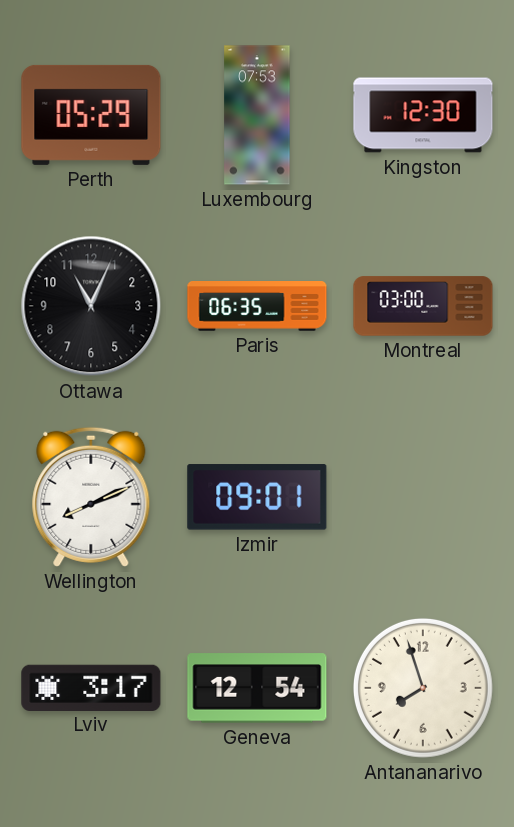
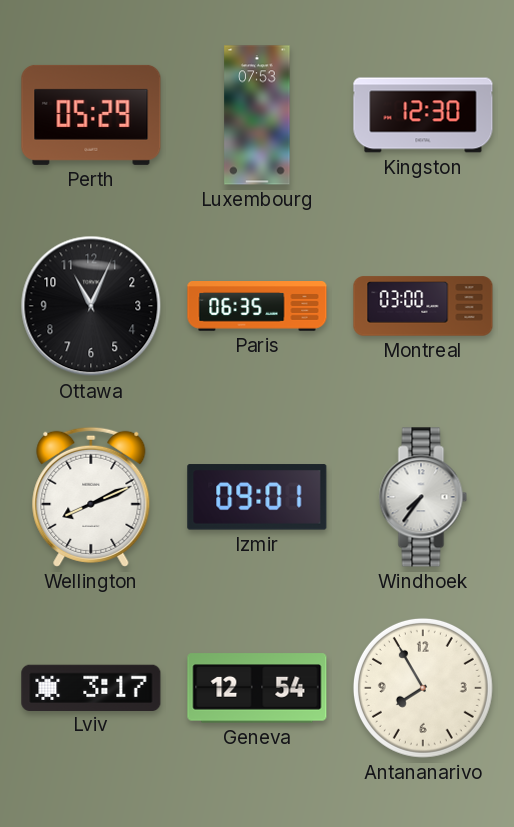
Windhoek: none -> 7:36
Antananarivo: 7:57 -> 7:55
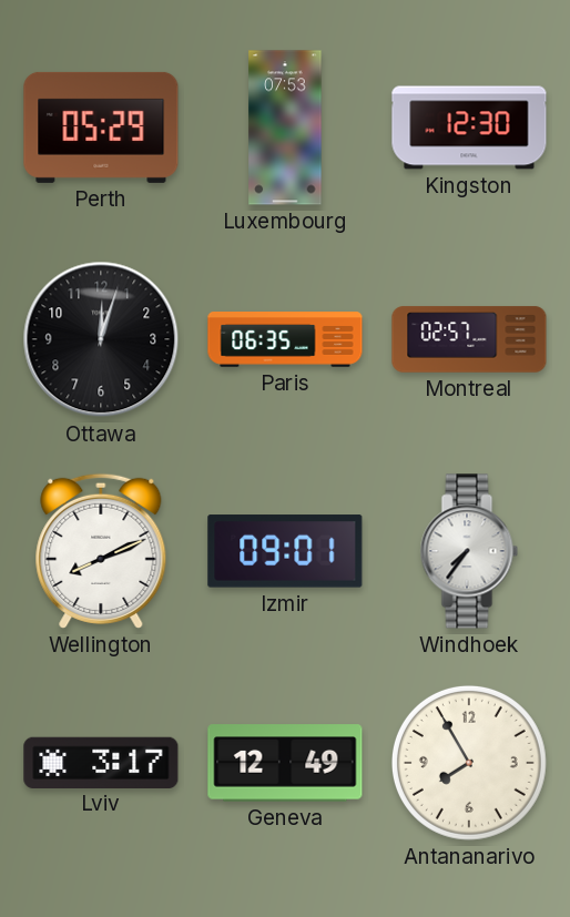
Ottawa: 11:04 -> 12:03
Montreal: 03:00 -> 02:57
Geneva: 12:54 -> 12:49
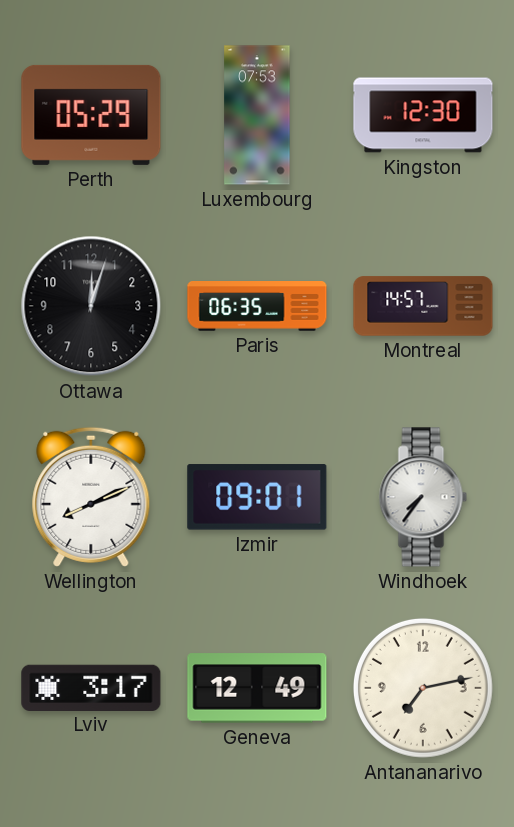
Montreal: 02:57 -> 14:57
Antananarivo: 7:55 -> 7:13
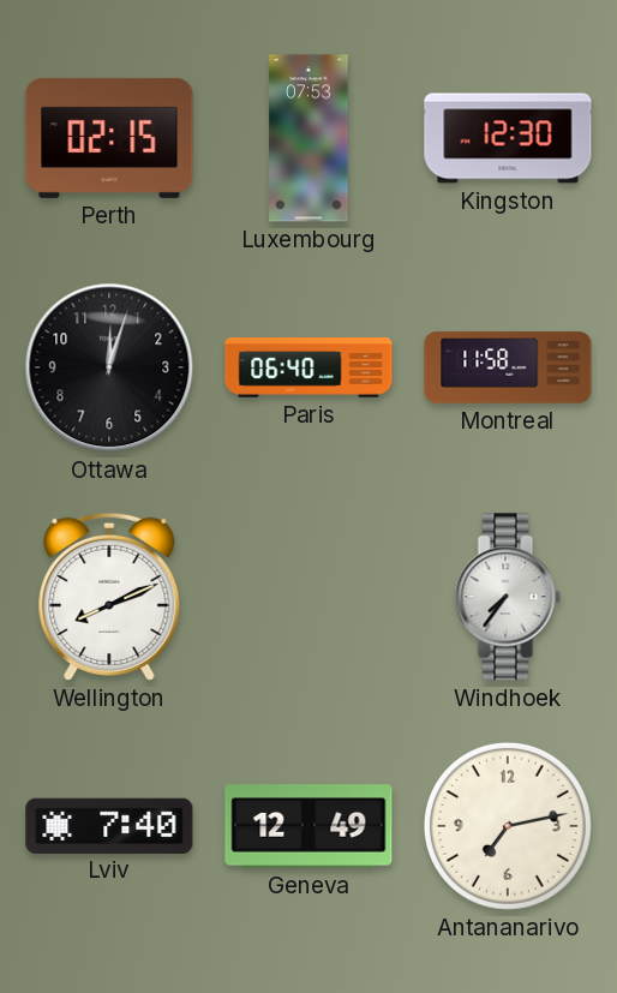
Perth: 05:29 -> 02:15
Paris: 06:35 -> 06:40
Montreal: 14:57 -> 11:58
Izmir: 09:01 -> none
Lviv: 3:17 -> 7:40
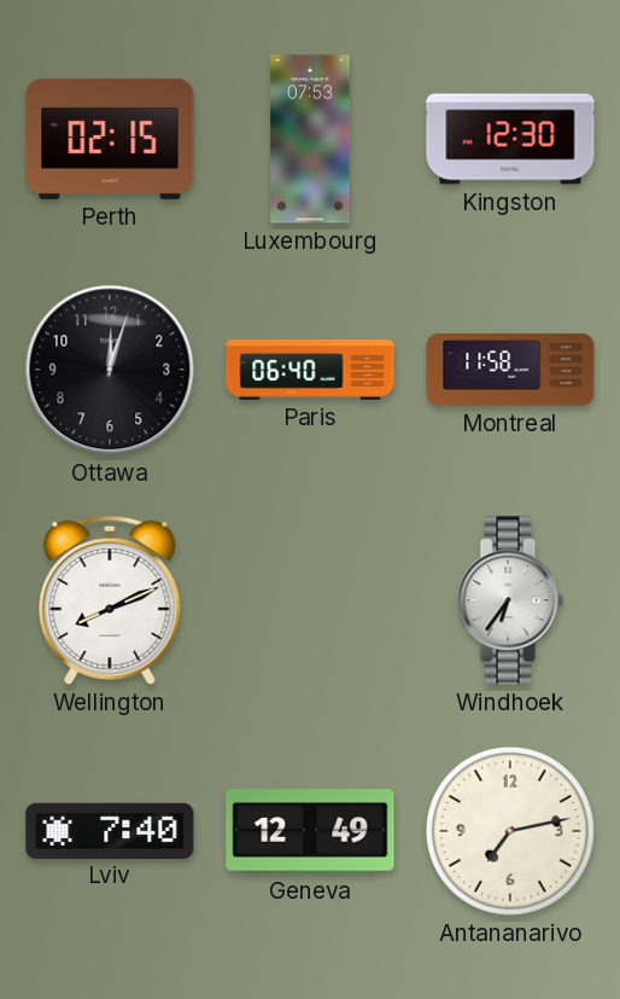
Windhoek: 7:36 -> 6:36
